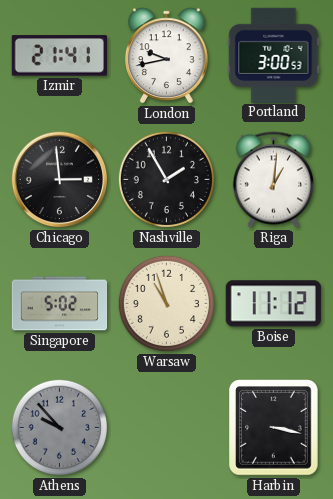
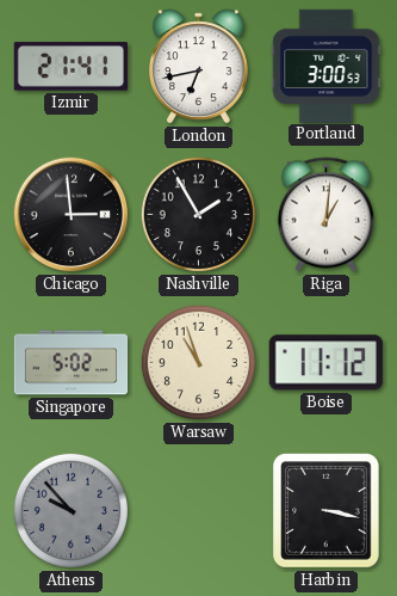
London: 9:43 -> 6:43
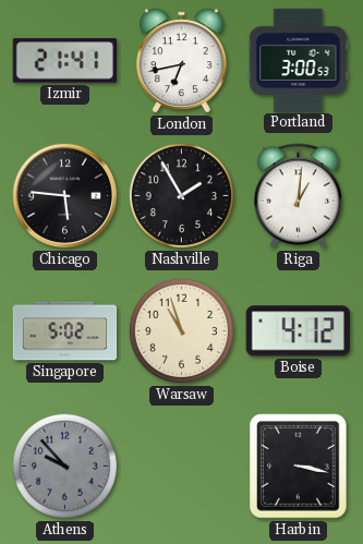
Chicago: 2:59 -> 5:46
Boise: 11:12 -> 4:12
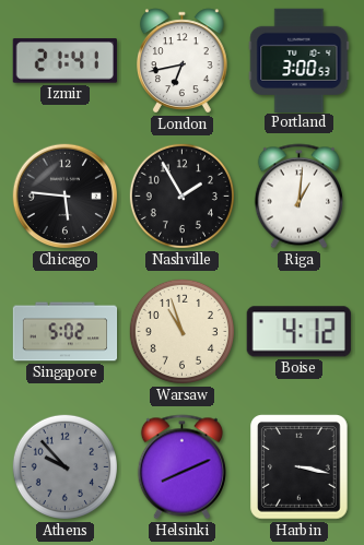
Helsinki: none -> 8:11
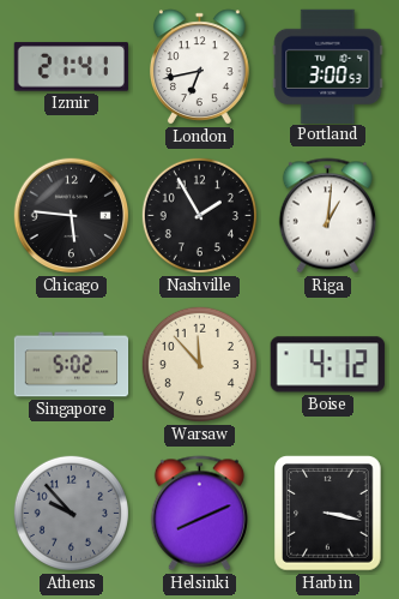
Warsaw: 10:57 -> 11:53
